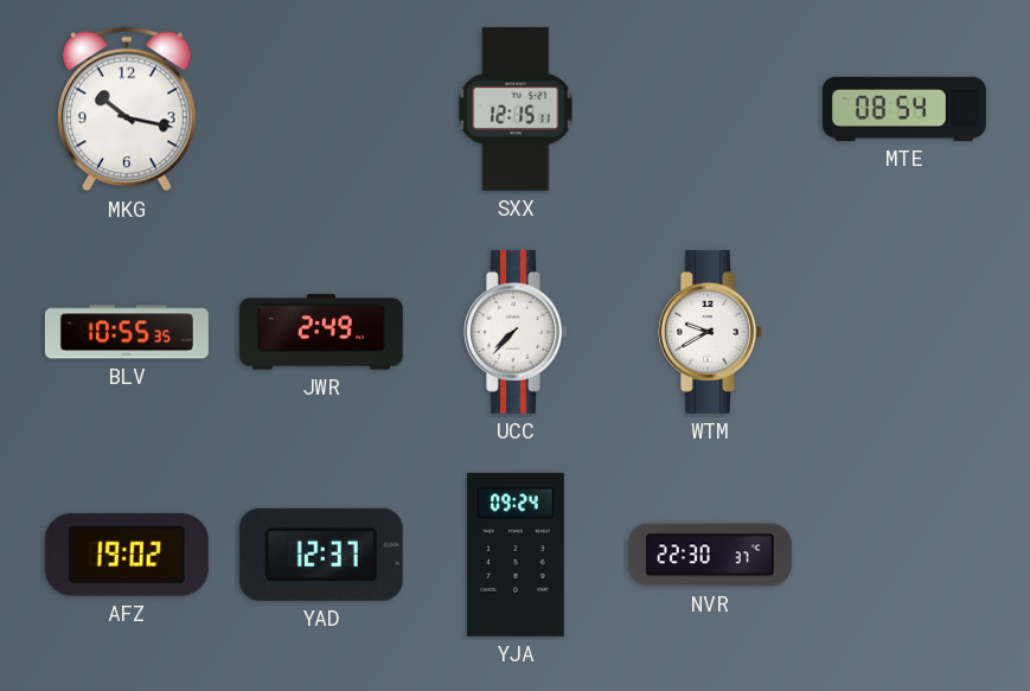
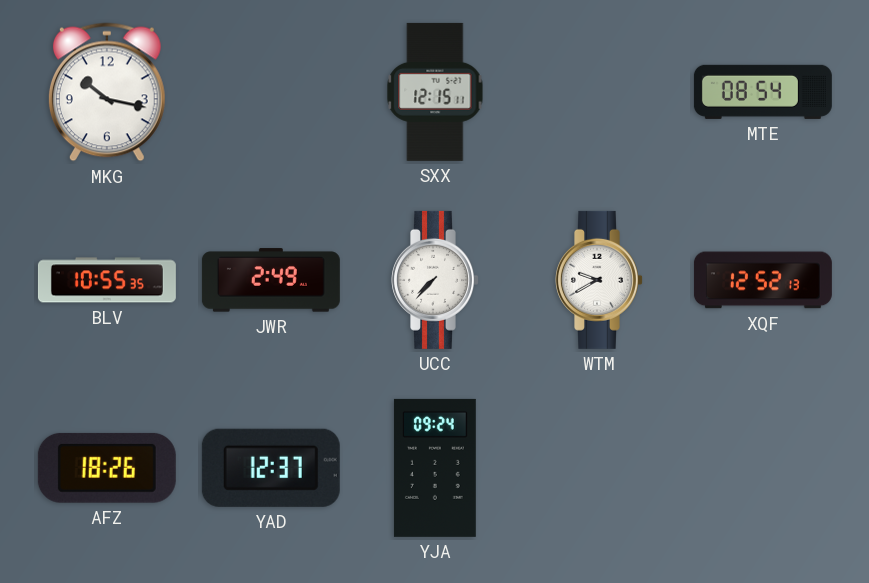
XQF: none -> 12:52
AFZ: 19:02 -> 18:26
NVR: 22:30 -> none
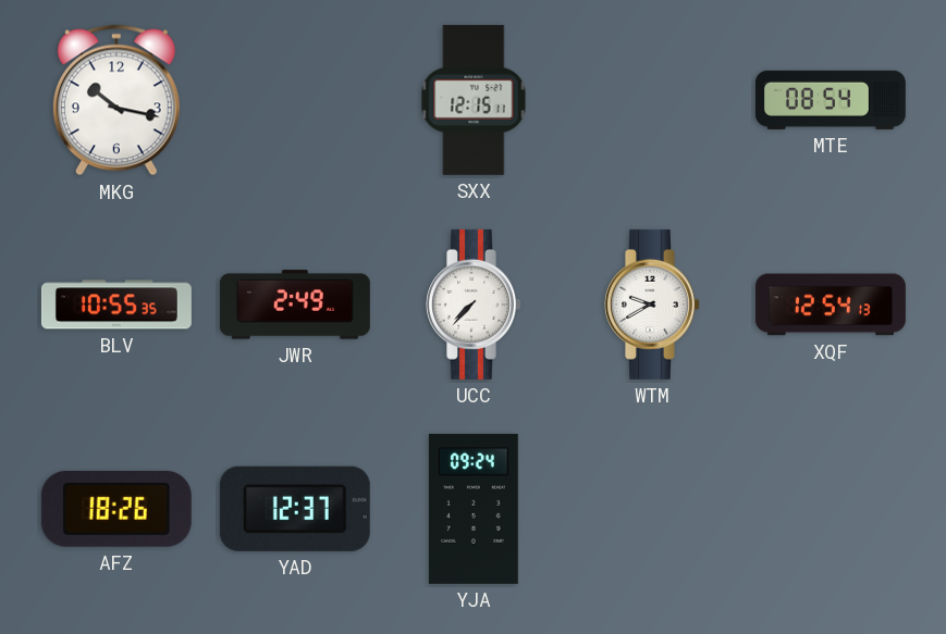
XQF: 12:52 -> 12:54
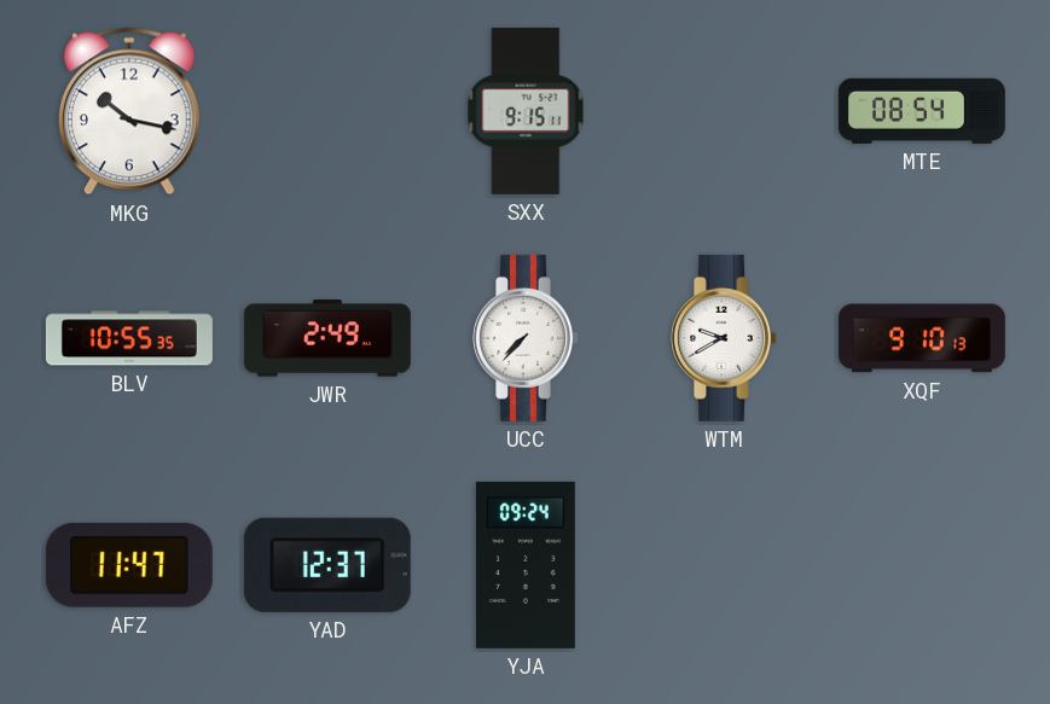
SXX: 12:15 -> 9:15
XQF: 12:54 -> 9:10
AFZ: 18:26 -> 11:47
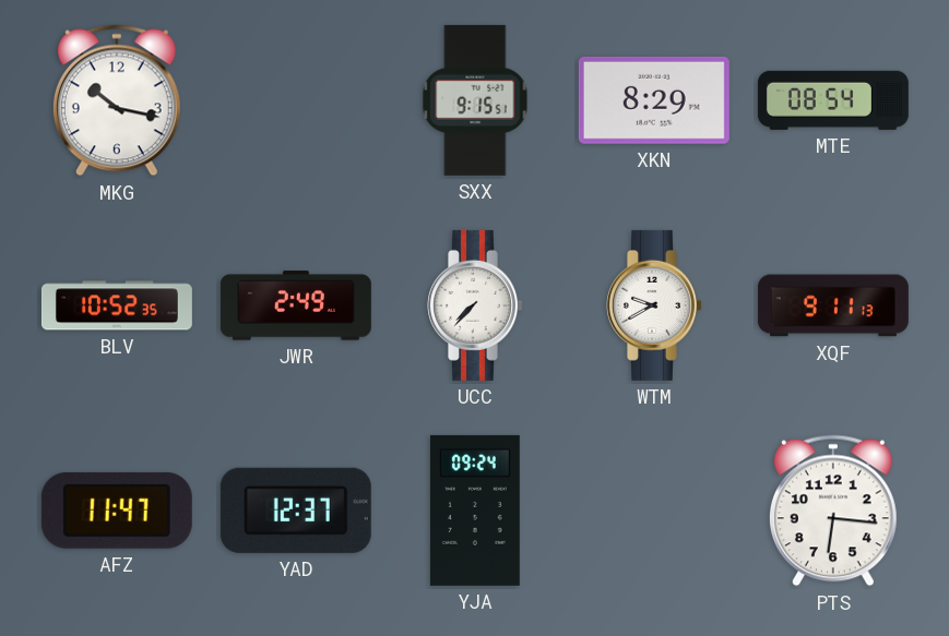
SXX: 9:15:11 -> 9:15:51
XKN: none -> 8:29
BLV: 10:55 -> 10:52
XQF: 9:10 -> 9:11
PTS: none -> 6:16
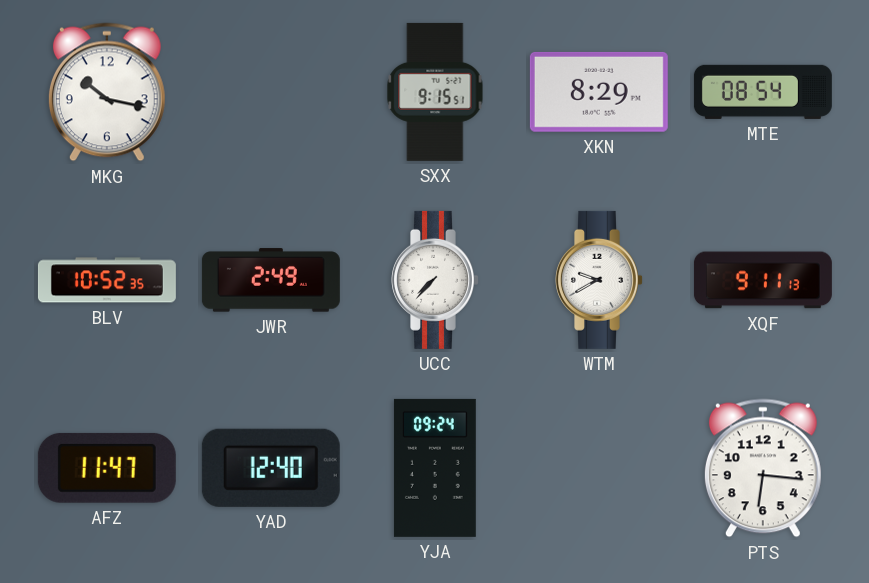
YAD: 12:37 -> 12:40
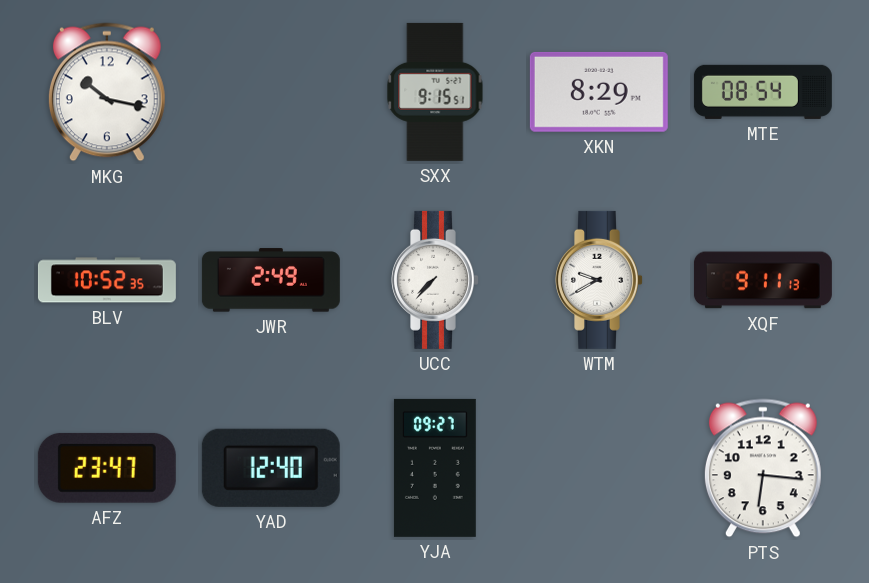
AFZ: 11:47 -> 23:47
YJA: 09:24 -> 09:27
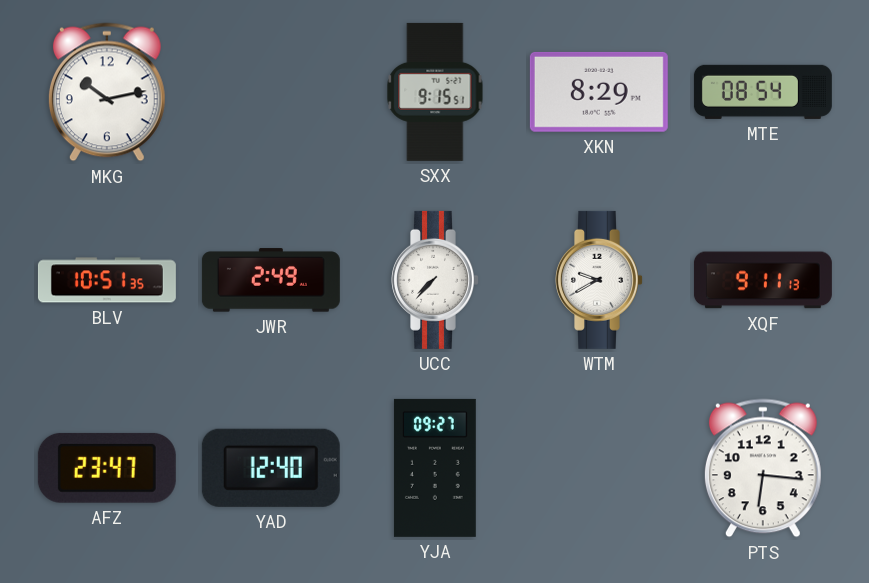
MKG: 10:17 -> 10:13
BLV: 10:52 -> 10:51
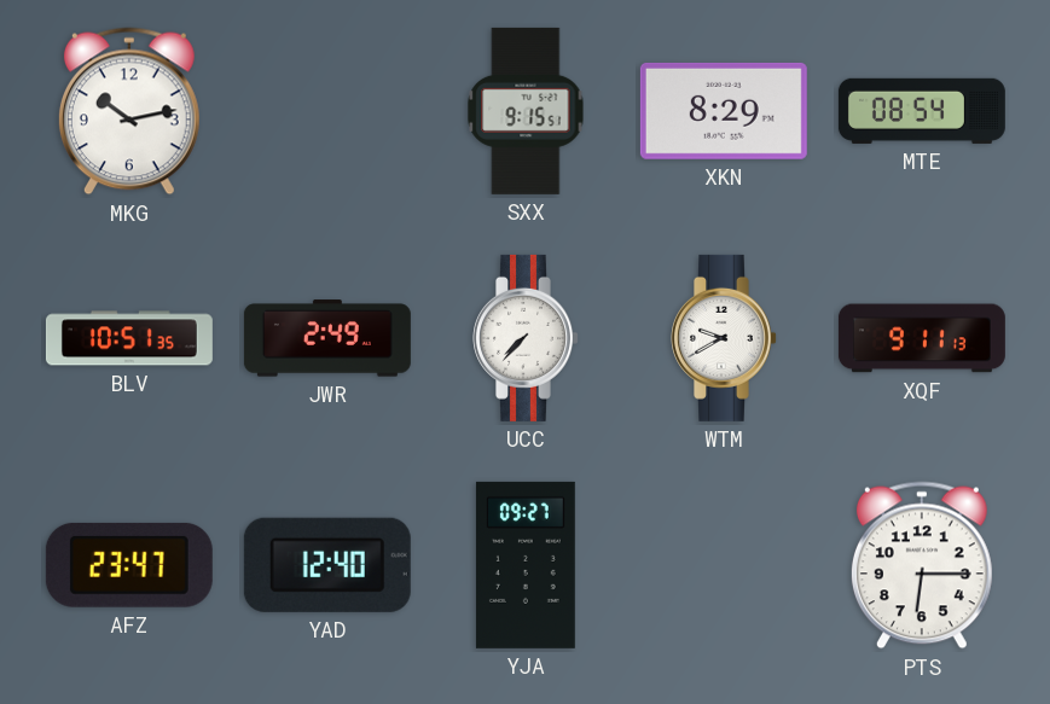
PTS: 6:16 -> 6:15
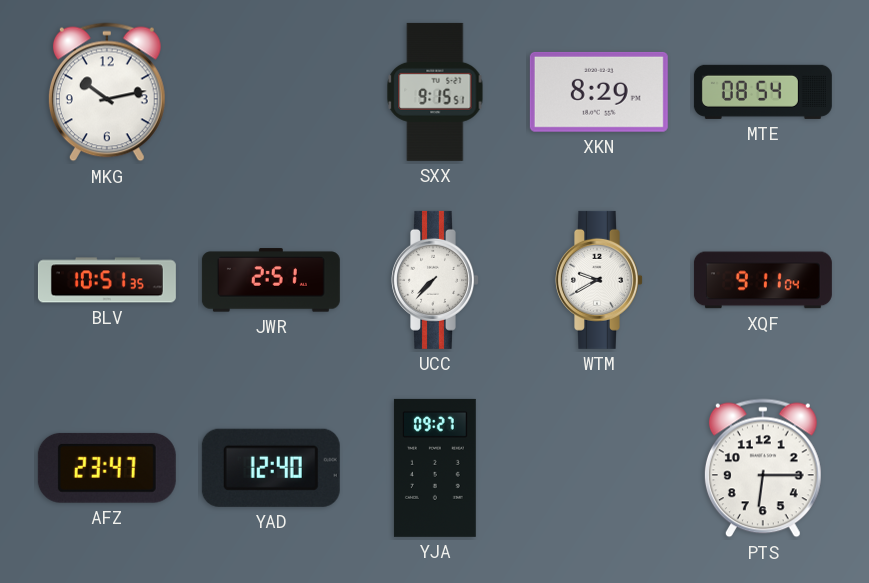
JWR: 2:49 -> 2:51
XQF: 9:11:13 -> 9:11:04
